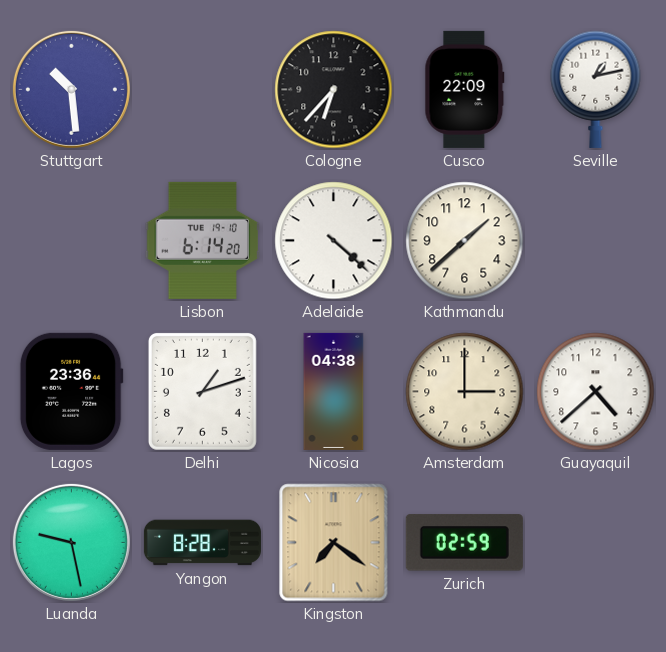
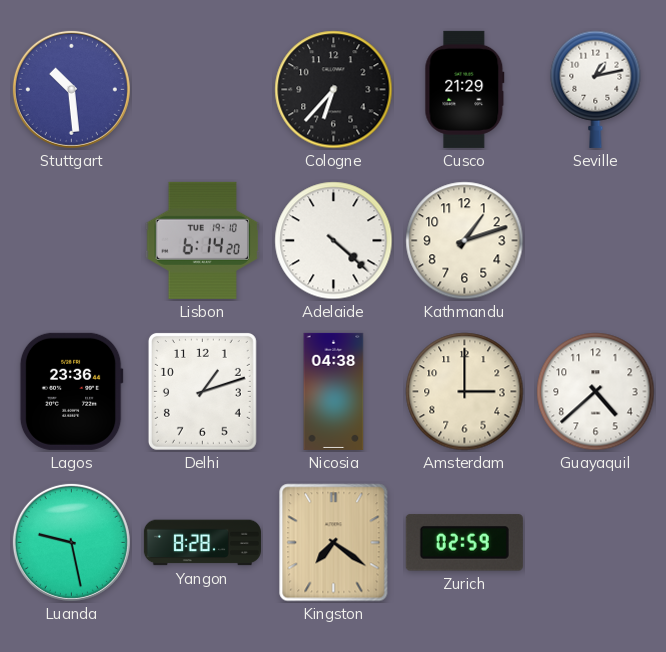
Cusco: 22:09 -> 21:29
Kathmandu: 1:38 -> 1:12
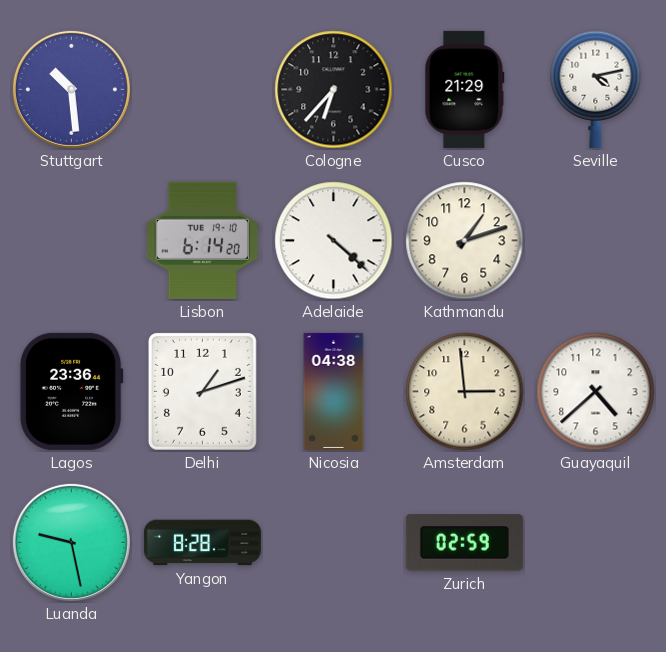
Seville: 1:13 -> 4:13
Amsterdam: 3:00 -> 2:59
Kingston: 7:21 -> none
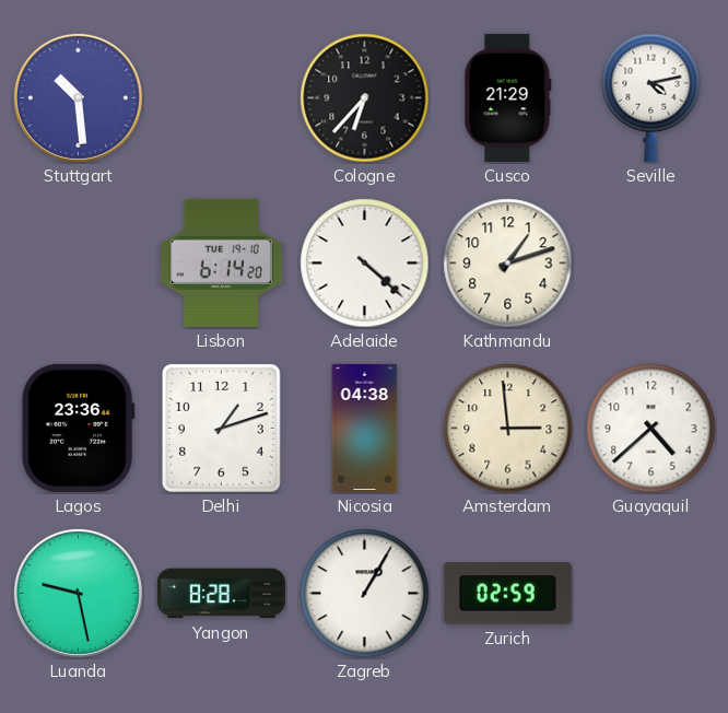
Zagreb: none -> 1:05
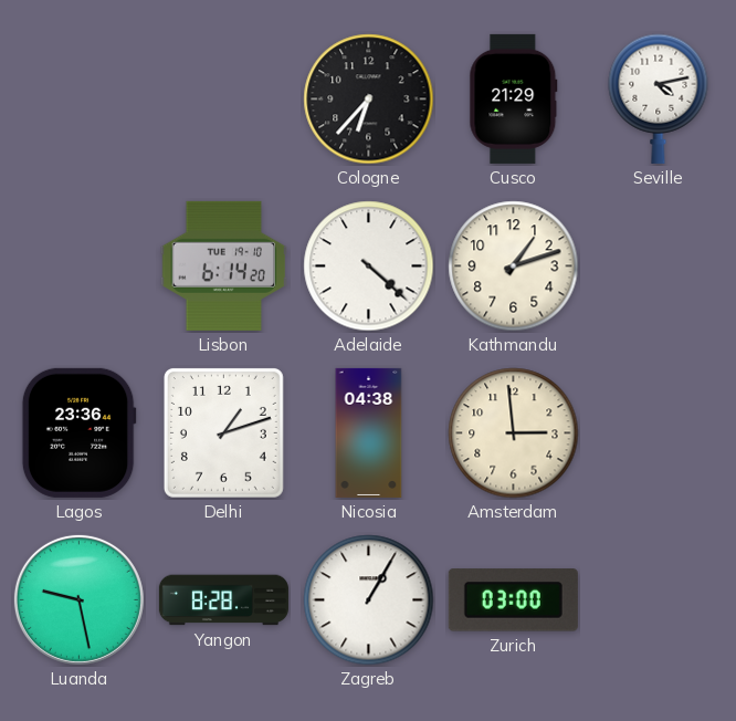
Stuttgart: 10:29 -> none
Guayaquil: 4:38 -> none
Zurich: 02:59 -> 03:00
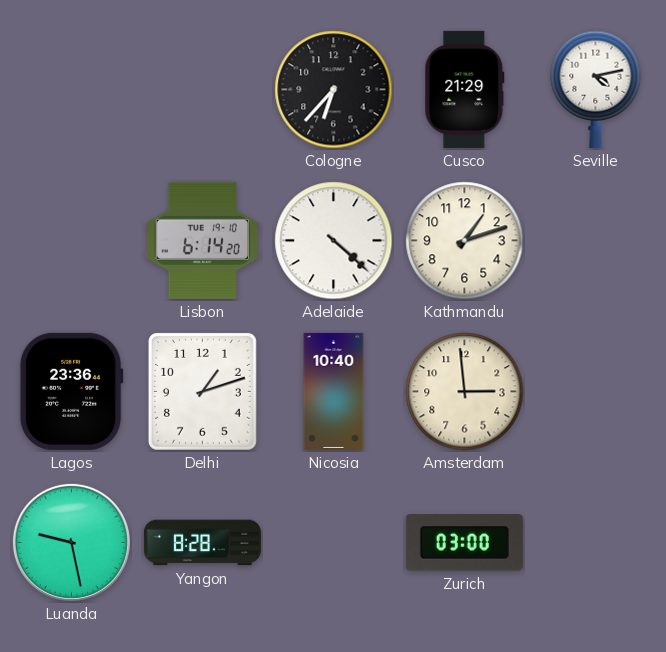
Nicosia: 04:38 -> 10:40
Zagreb: 1:05 -> none
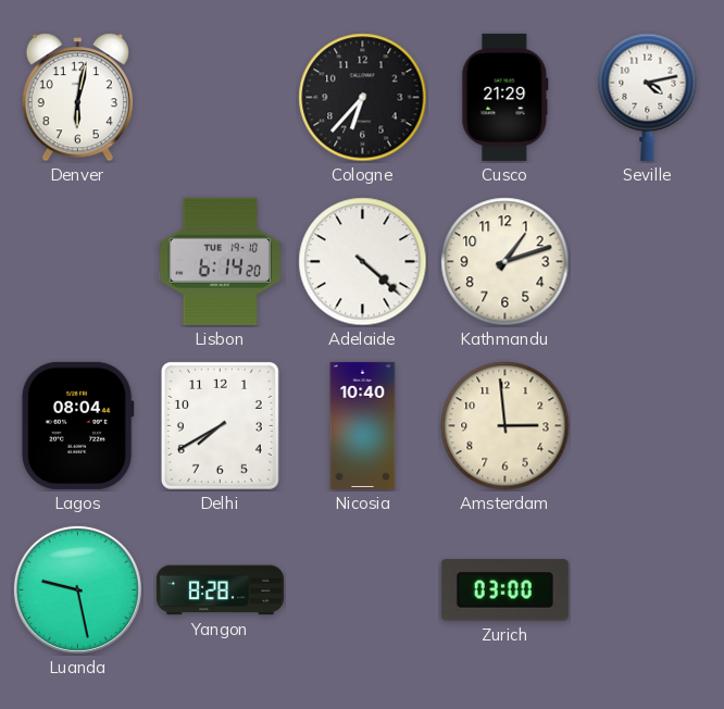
Denver: none -> 6:02
Lagos: 23:36 -> 08:04
Delhi: 1:12 -> 7:40
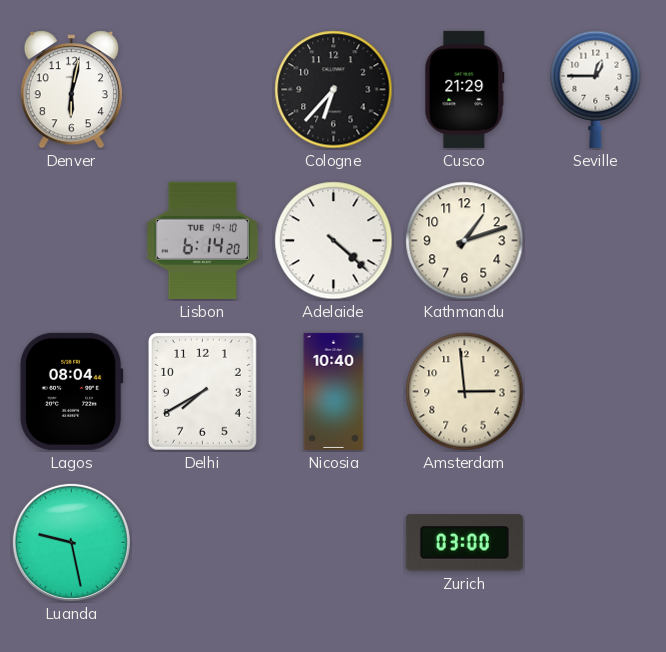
Seville: 4:13 -> 12:45
Yangon: 8:28 -> none
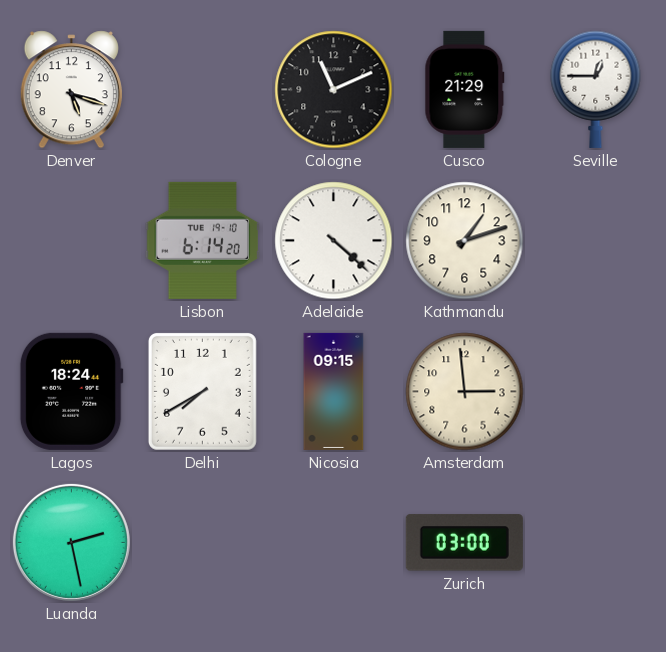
Denver: 6:02 -> 5:18
Cologne: 6:37 -> 11:11
Lagos: 08:04 -> 18:24
Nicosia: 10:40 -> 09:15
Luanda: 9:28 -> 2:28
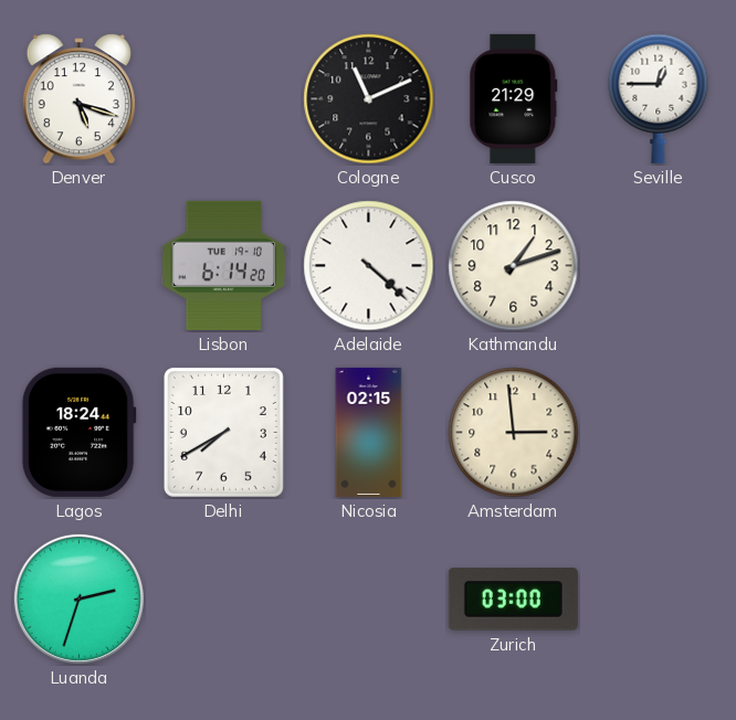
Nicosia: 09:15 -> 02:15
Luanda: 2:28 -> 2:33
